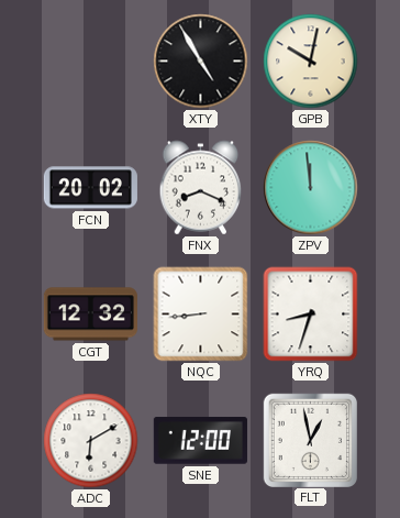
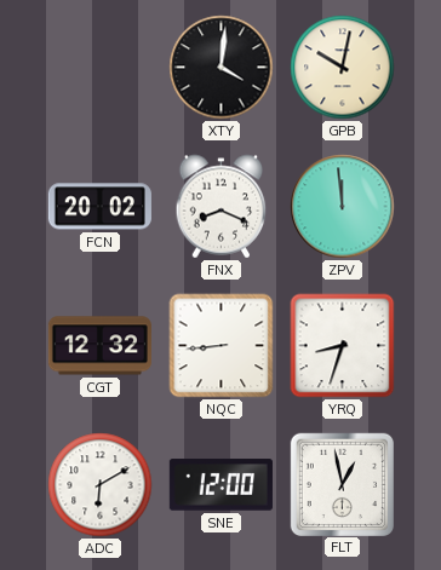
XTY: 4:55 -> 4:01
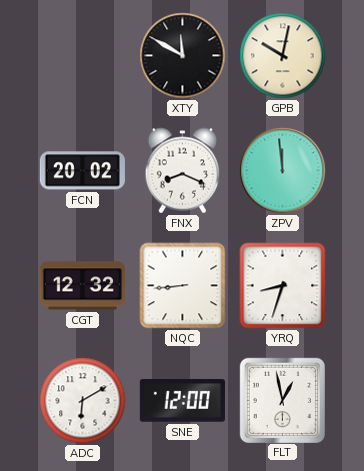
XTY: 4:01 -> 11:50
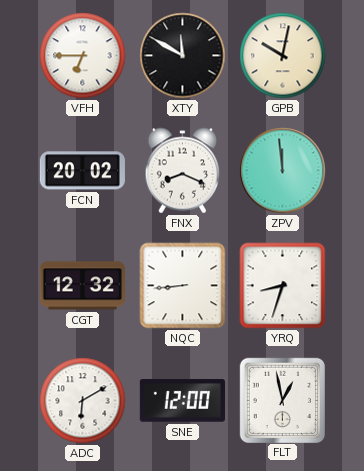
VFH: none -> 6:45
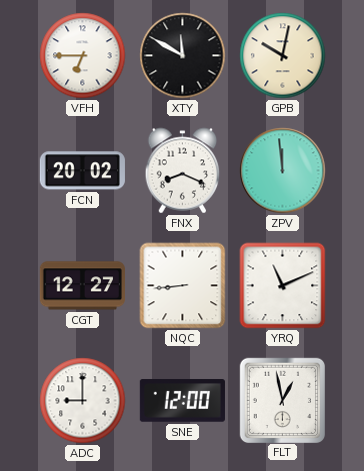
CGT: 12:32 -> 12:27
YRQ: 8:33 -> 11:11
ADC: 6:10 -> 9:00
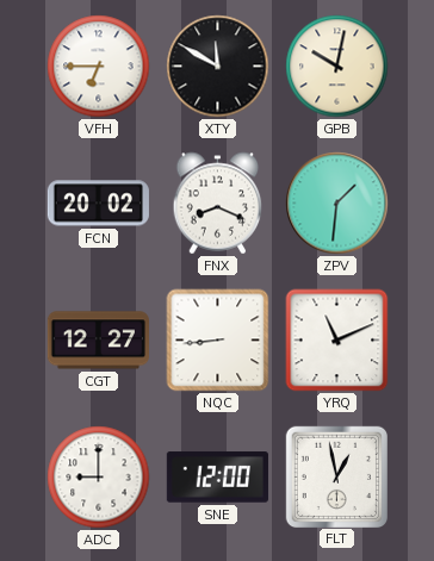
ZPV: 11:59 -> 1:31
